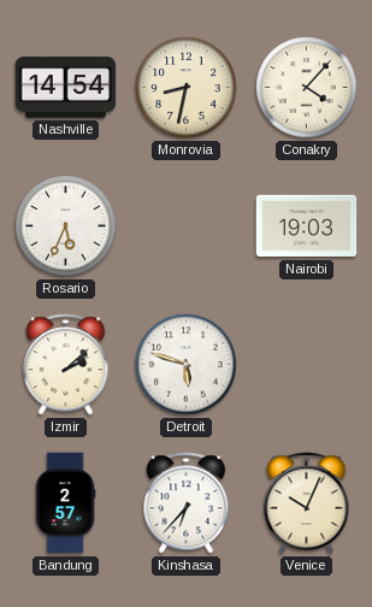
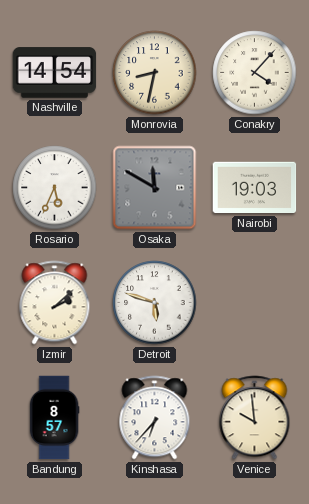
Osaka: none -> 11:50
Bandung: 2:57 -> 8:57
Venice: 10:04 -> 9:59
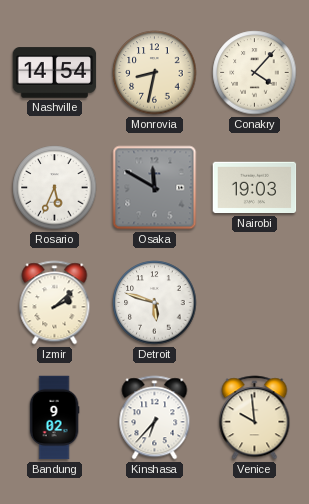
Bandung: 8:57 -> 9:02
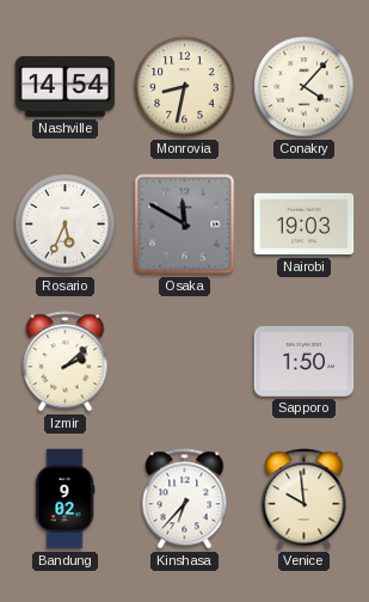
Detroit: 5:48 -> none
Sapporo: none -> 1:50
